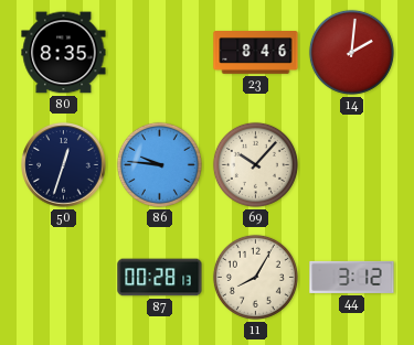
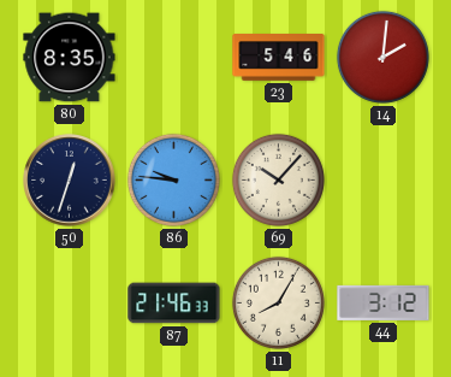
23: 8:46 -> 5:46
87: 00:28 -> 21:46
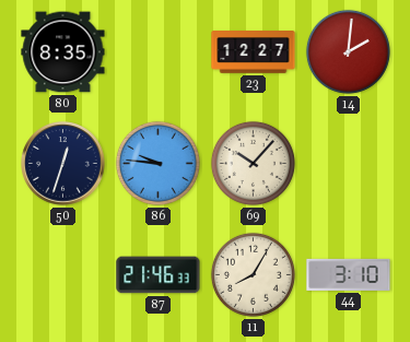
23: 5:46 -> 12:27
44: 3:12 -> 3:10
